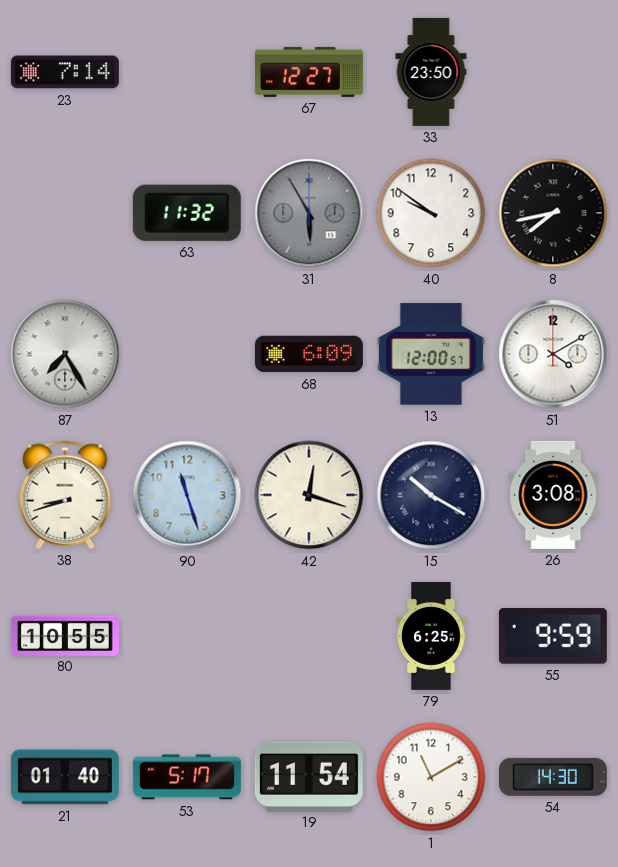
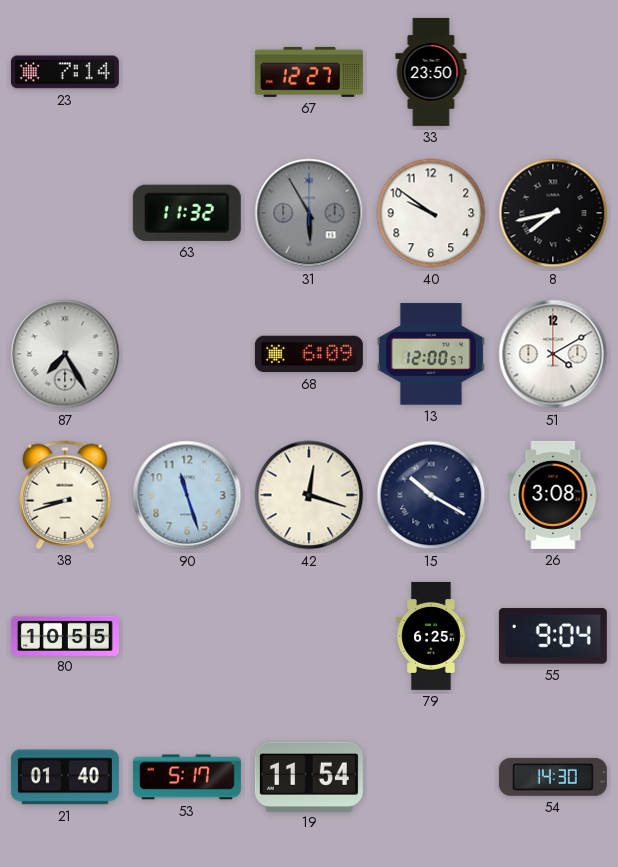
55: 9:59 -> 9:04
1: 11:10 -> none
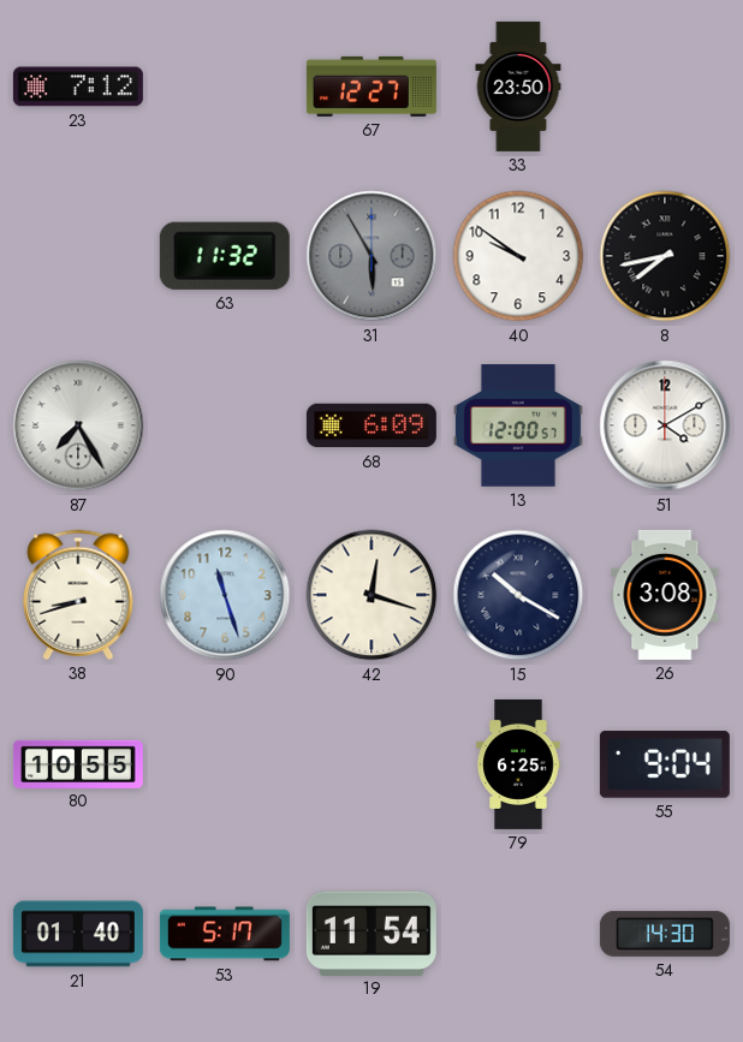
23: 7:14 -> 7:12
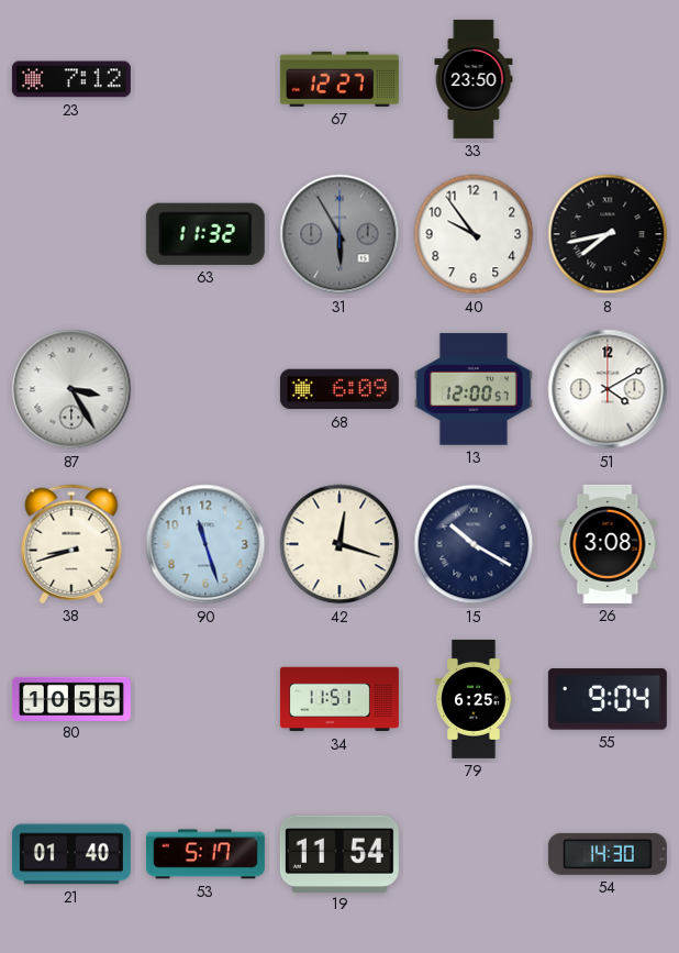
40: 9:51 -> 9:54
87: 7:25 -> 3:25
34: none -> 11:51
